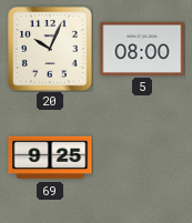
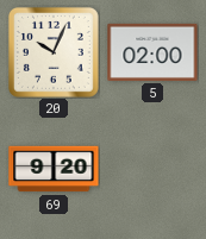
5: 08:00 -> 02:00
69: 9:25 -> 9:20
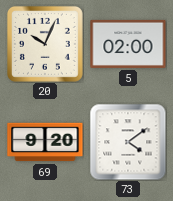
73: none -> 4:09
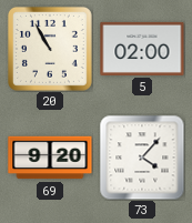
20: 10:04 -> 10:55
73: 4:09 -> 4:07
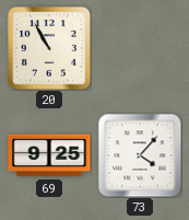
5: 02:00 -> none
69: 9:20 -> 9:25
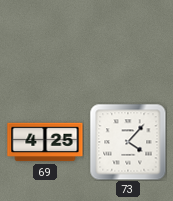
20: 10:55 -> none
69: 9:25 -> 4:25
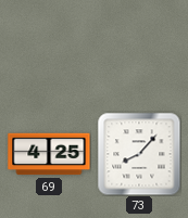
73: 4:07 -> 8:07
